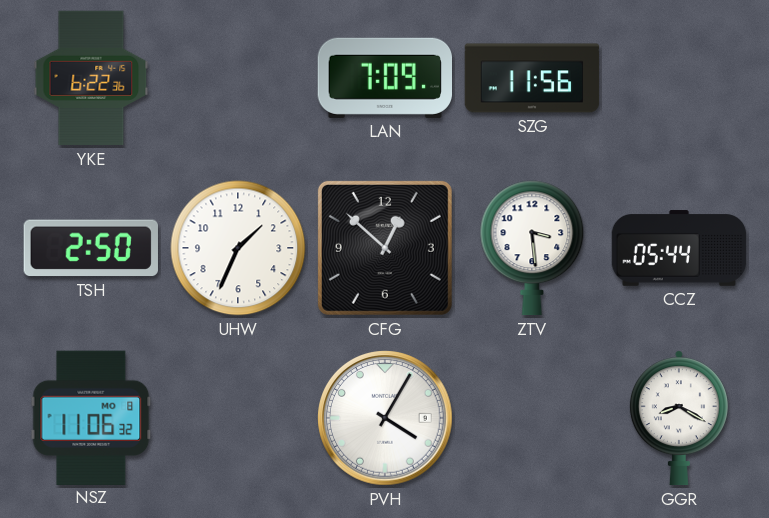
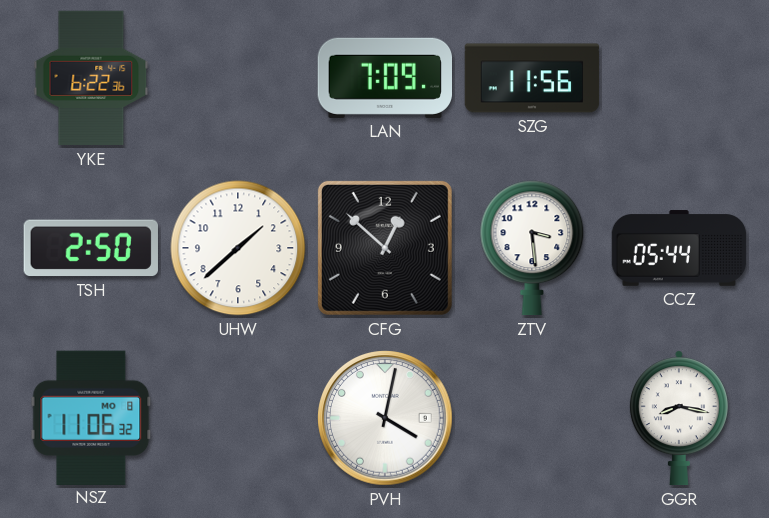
UHW: 1:34 -> 1:38
PVH: 4:05 -> 4:02
GGR: 8:20 -> 8:17
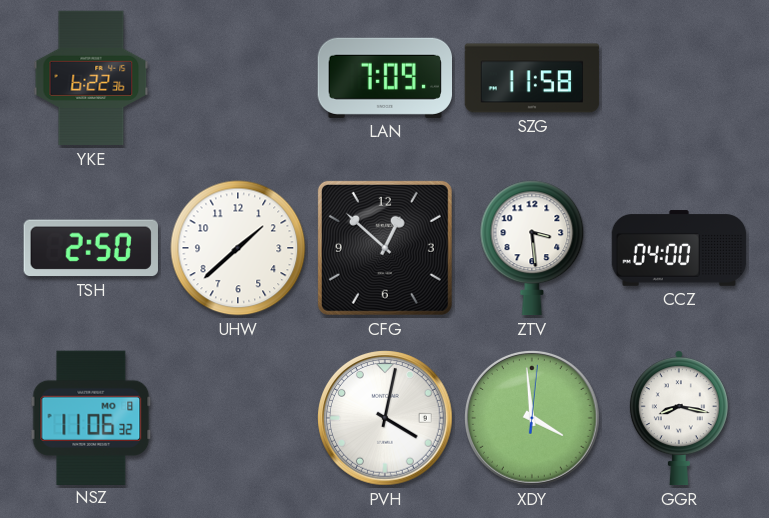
SZG: 11:56 -> 11:58
CCZ: 05:44 -> 04:00
XDY: none -> 3:59
